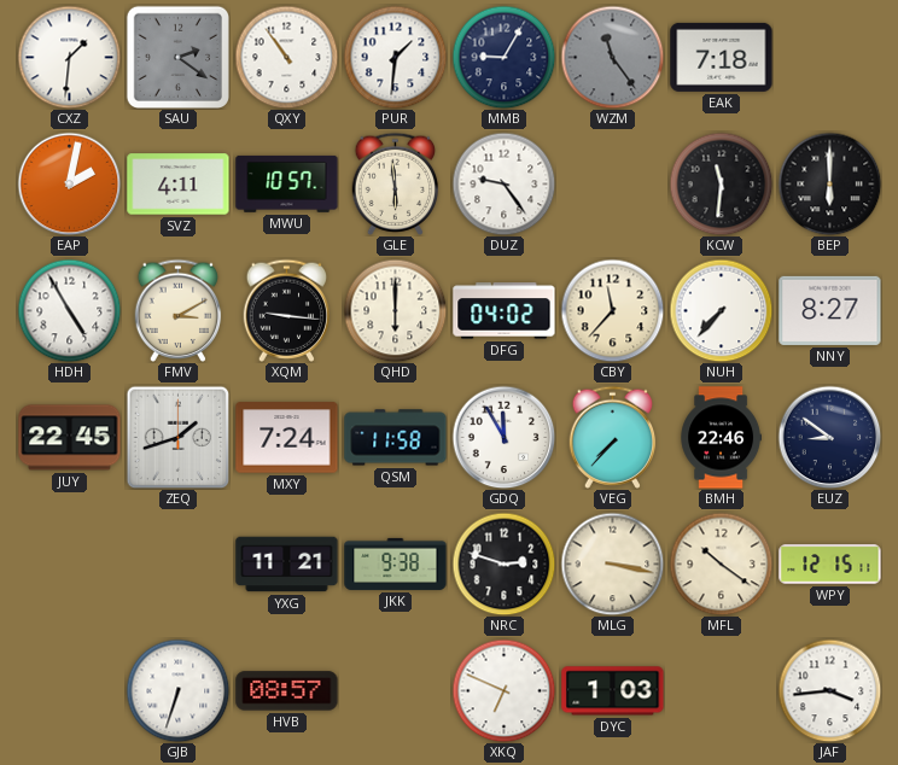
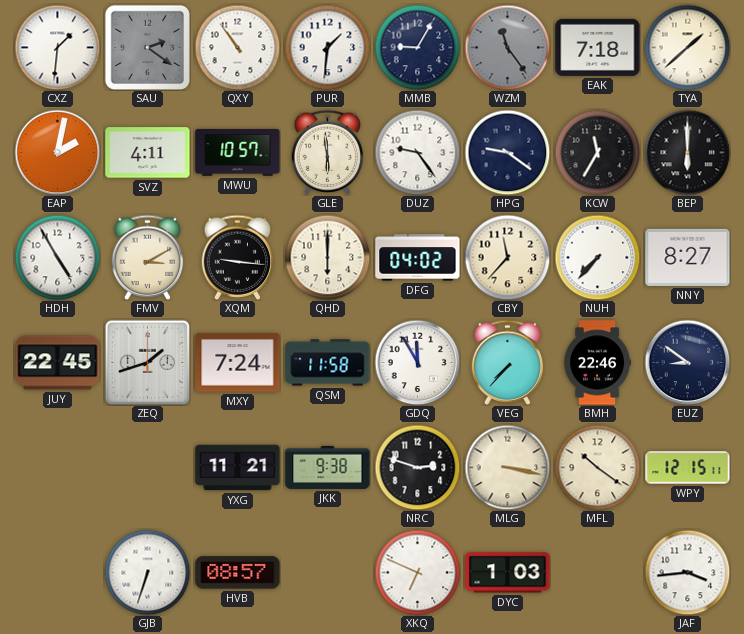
TYA: none -> 1:38
HPG: none -> 9:21
KCW: 11:31 -> 11:35
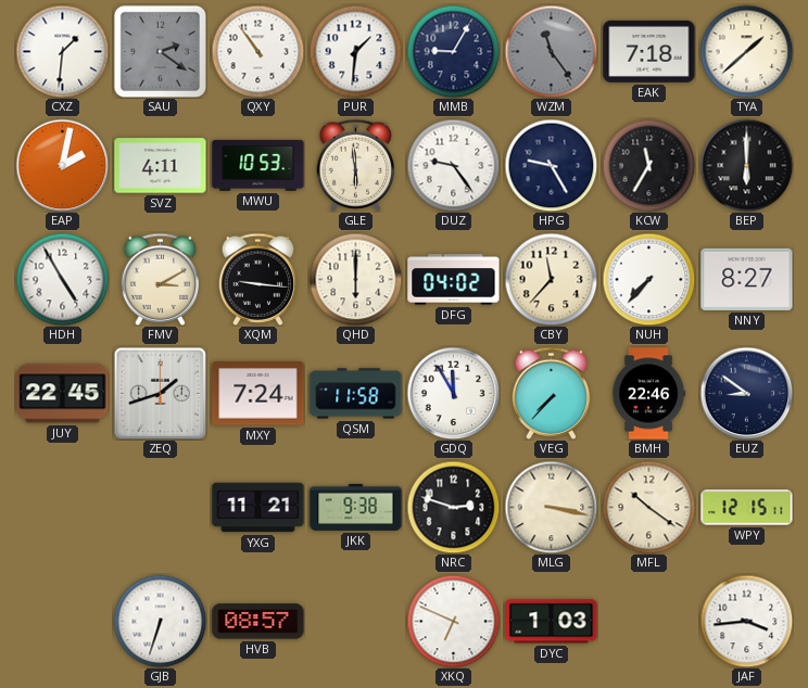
MWU: 10:57 -> 10:53
HPG: 9:21 -> 9:25
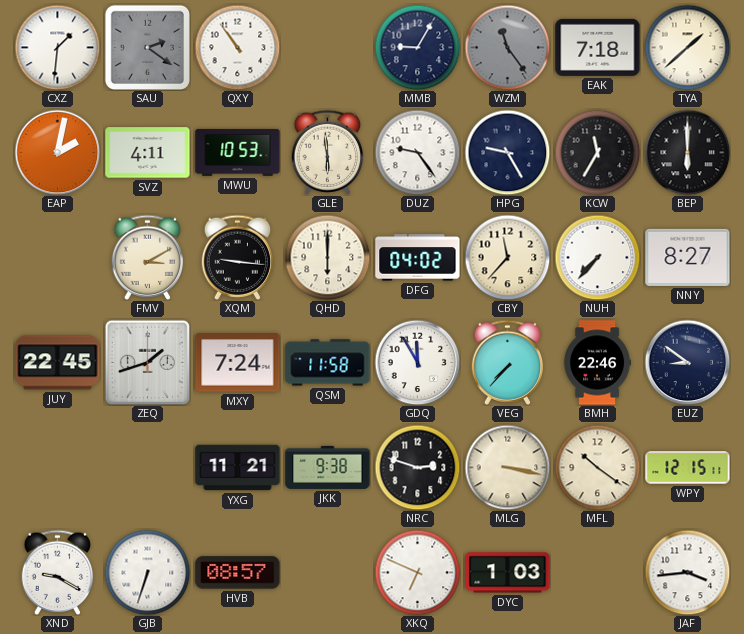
PUR: 1:31 -> none
HDH: 4:55 -> none
XND: none -> 9:20
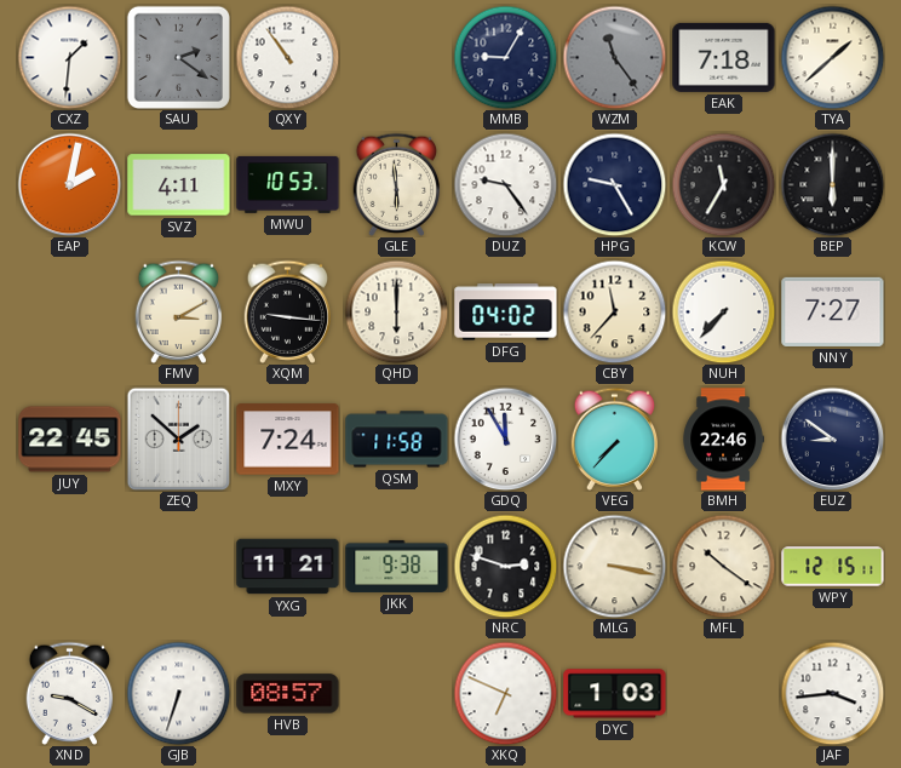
NNY: 8:27 -> 7:27
ZEQ: 1:42 -> 1:52
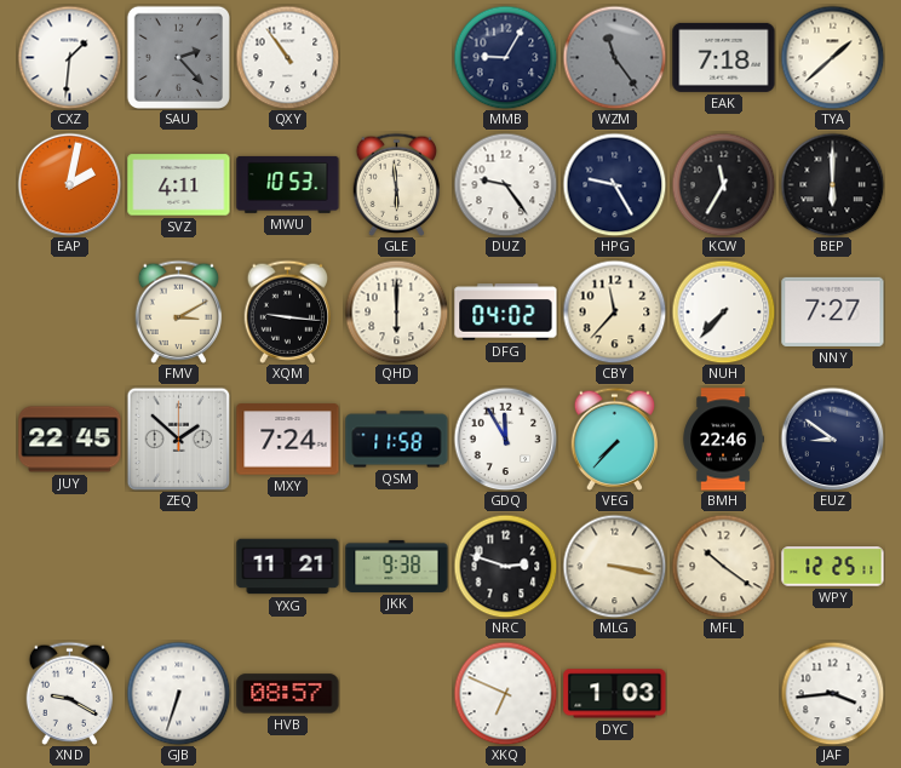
SAU: 2:21 -> 2:23
WPY: 12:15 -> 12:25
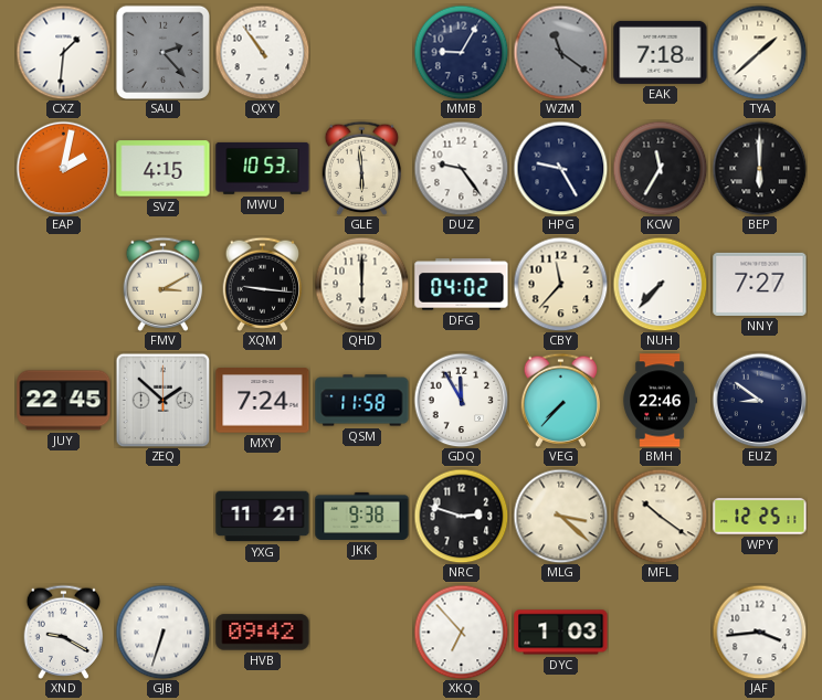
WZM: 11:24 -> 11:21
SVZ: 4:11 -> 4:15
MLG: 3:17 -> 3:22
HVB: 08:57 -> 09:42
XKQ: 6:49 -> 6:53
